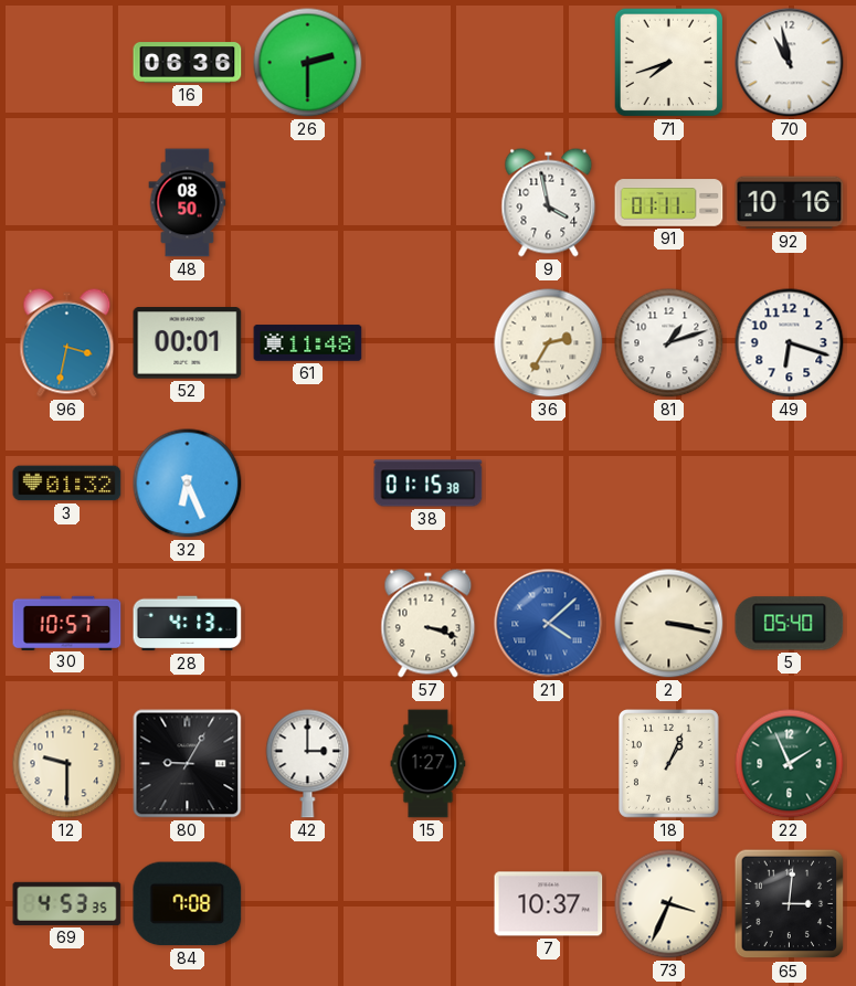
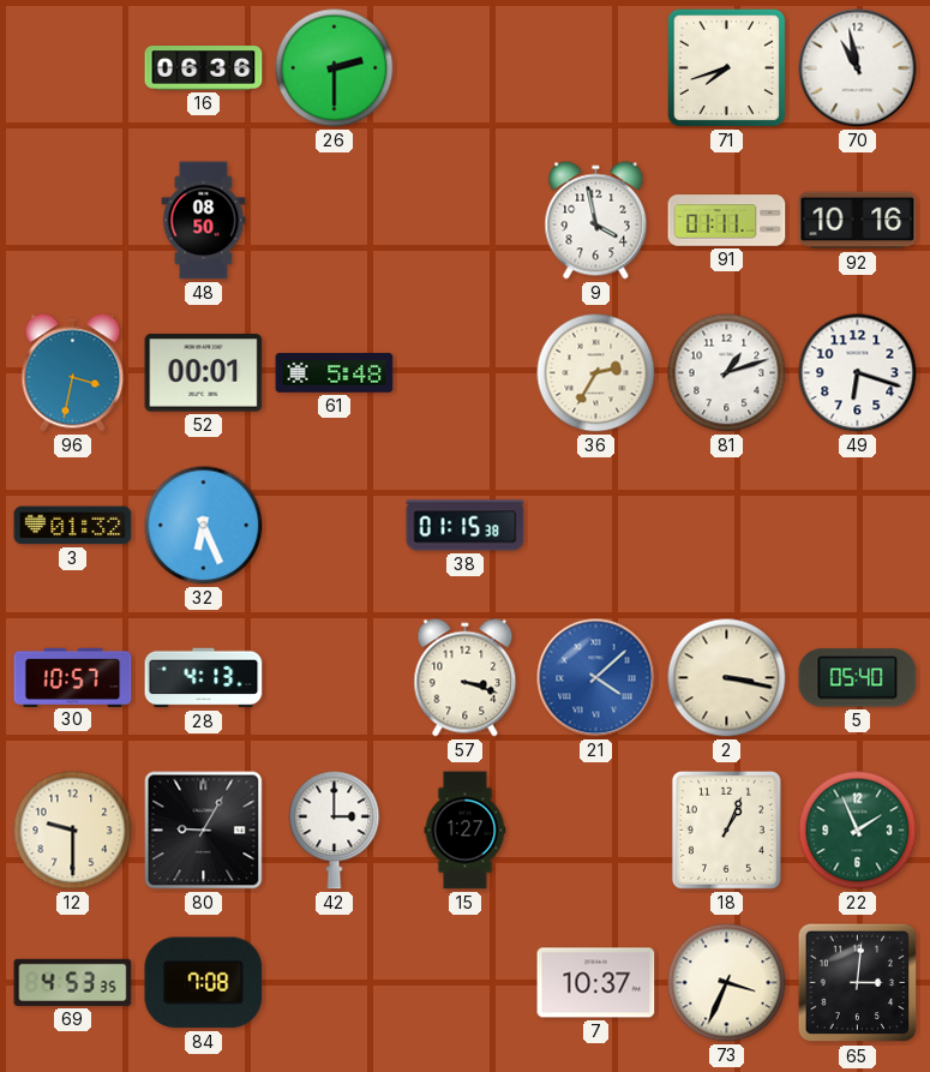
61: 11:48 -> 5:48
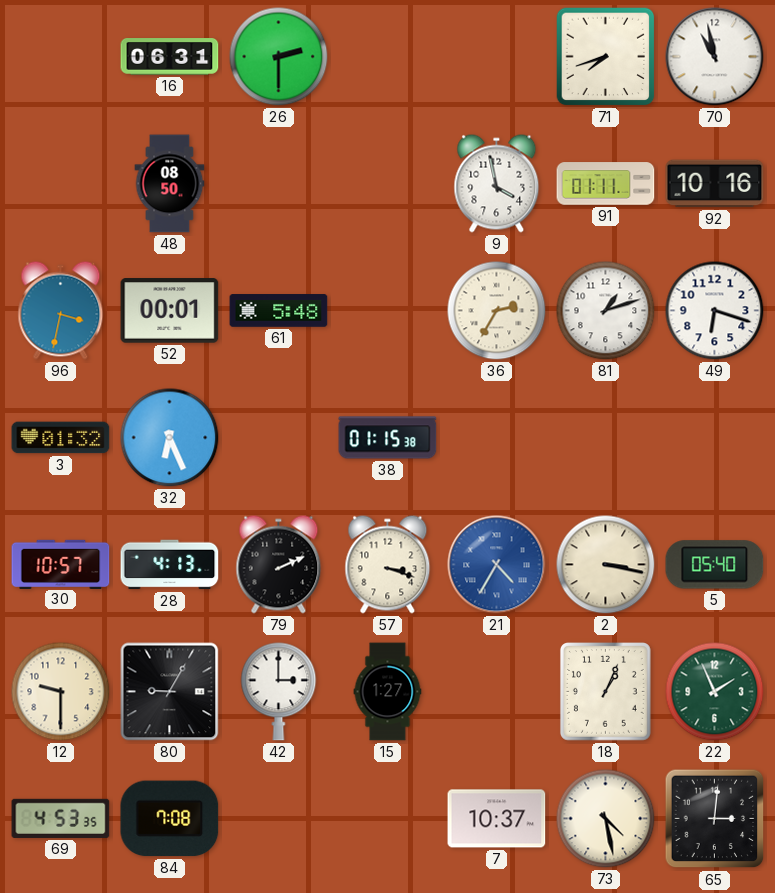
16: 06:36 -> 06:31
79: none -> 2:11
21: 4:08 -> 4:35
73: 3:34 -> 4:28
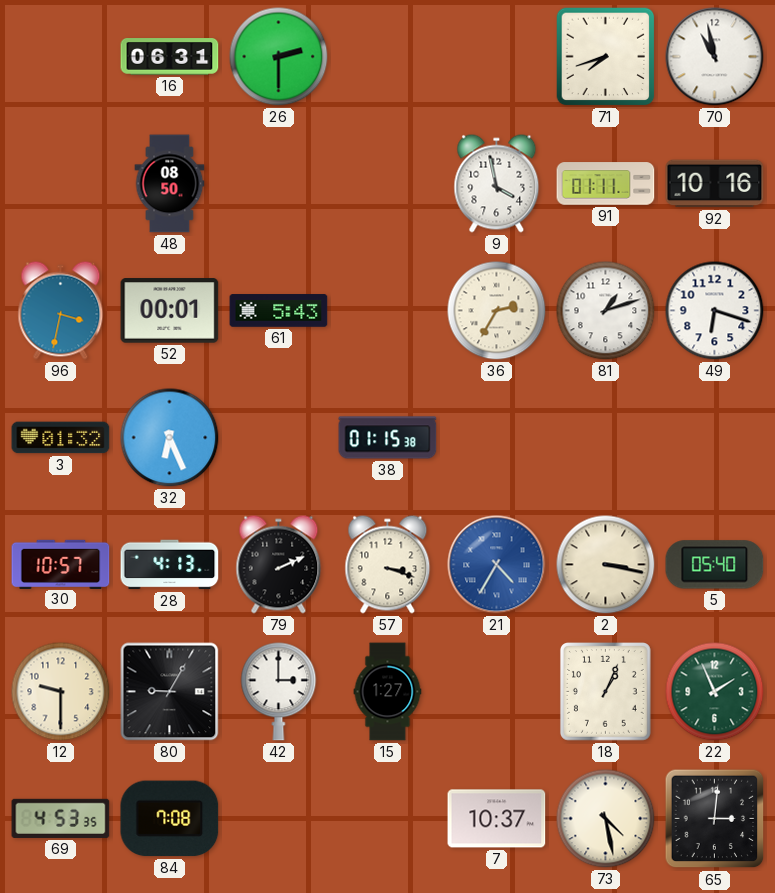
61: 5:48 -> 5:43
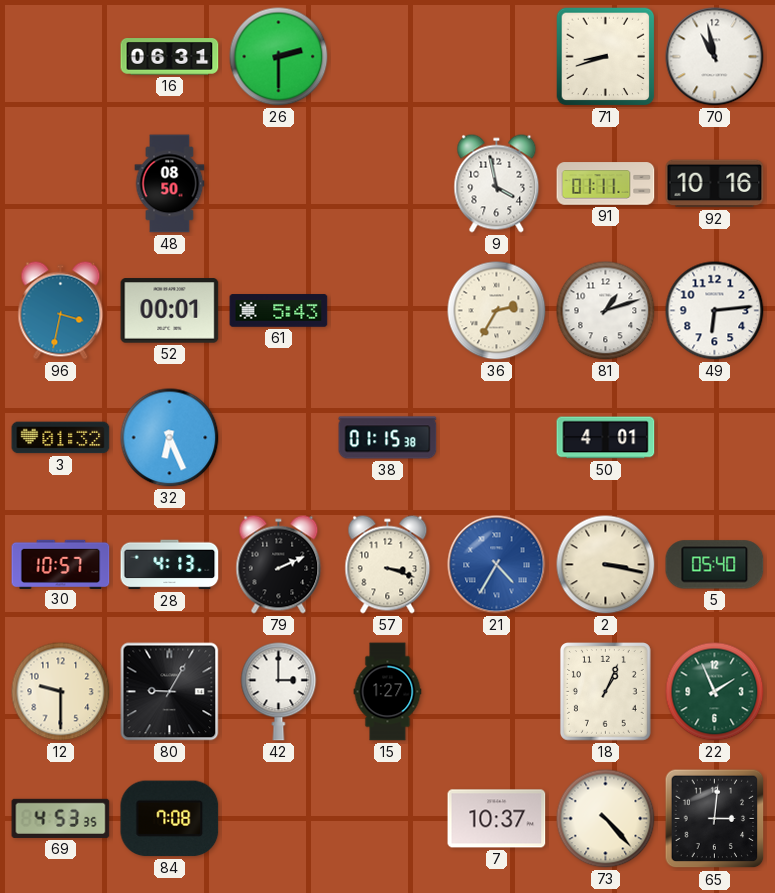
71: 7:42 -> 8:42
49: 6:18 -> 6:14
50: none -> 4:01
73: 4:28 -> 4:23
